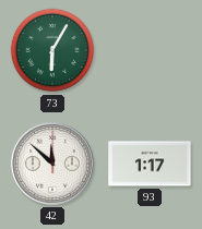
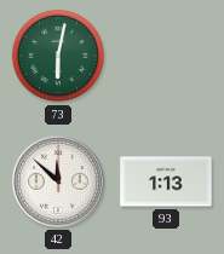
73: 6:05 -> 6:02
93: 1:17 -> 1:13
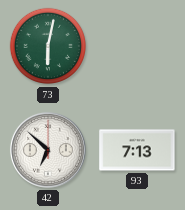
42: 11:52 -> 6:52
93: 1:13 -> 7:13
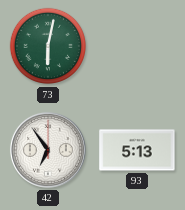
42: 6:52 -> 6:54
93: 7:13 -> 5:13
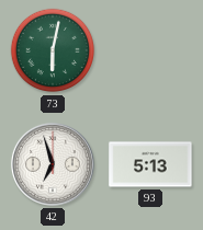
42: 6:54 -> 6:57
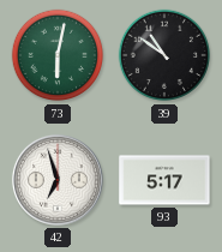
39: none -> 10:51
93: 5:13 -> 5:17
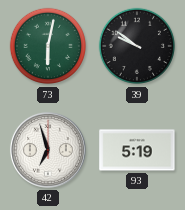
39: 10:51 -> 9:51
93: 5:17 -> 5:19
